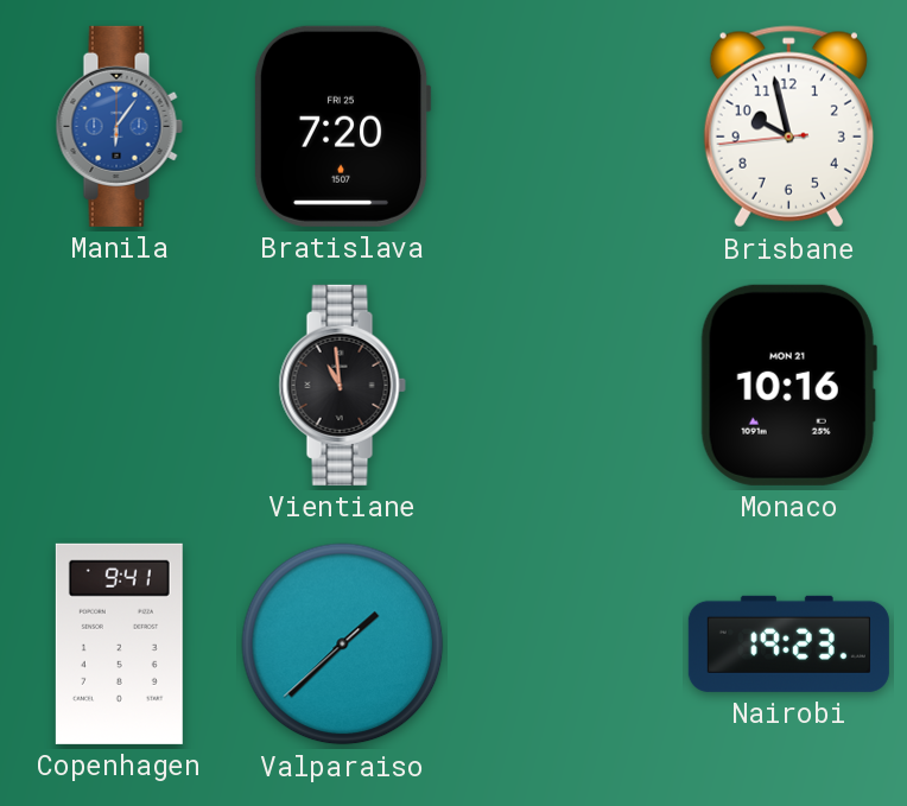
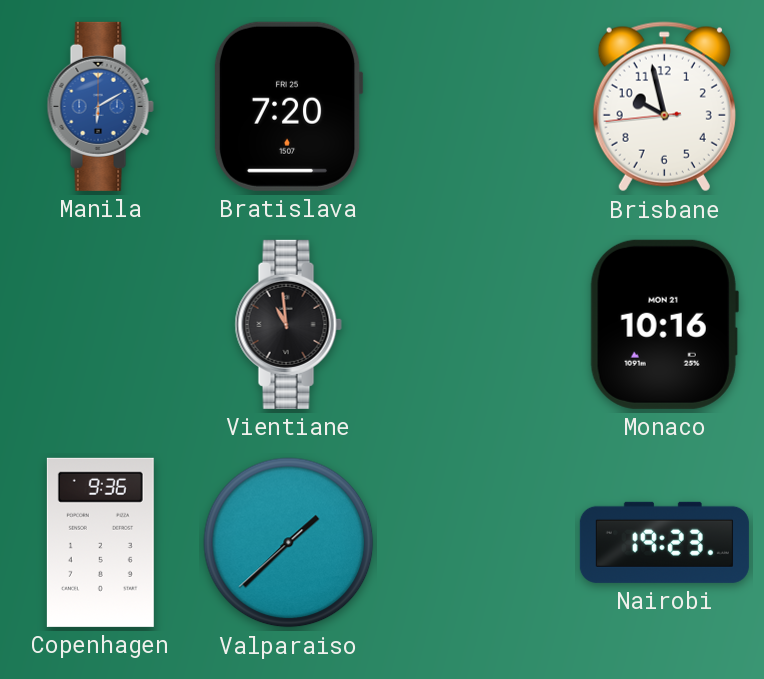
Manila: 6:06 -> 6:10
Copenhagen: 9:41 -> 9:36
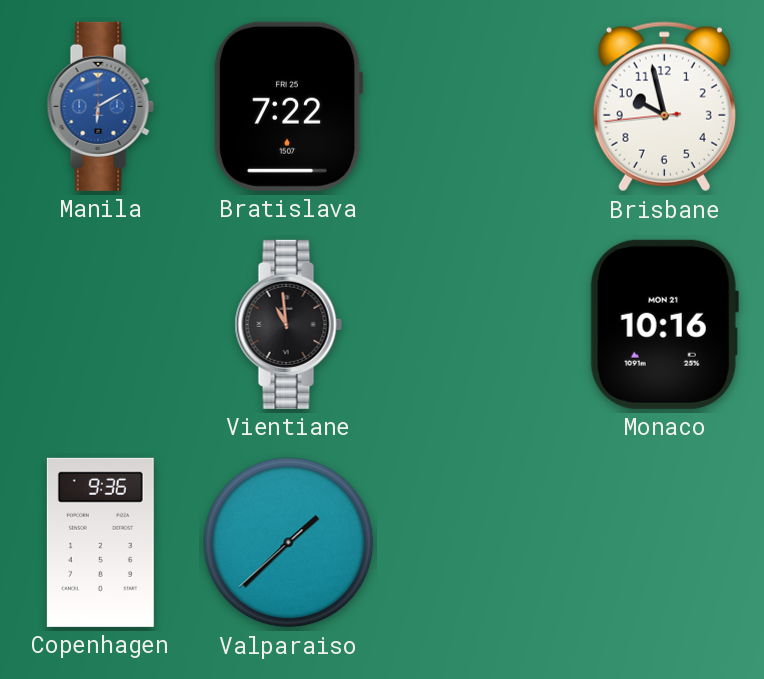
Bratislava: 7:20 -> 7:22
Nairobi: 19:23 -> none
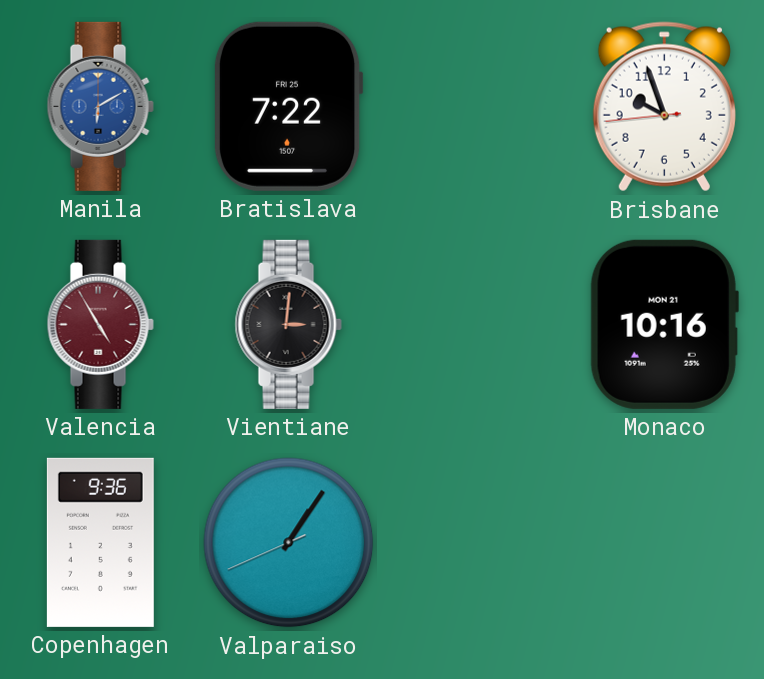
Brisbane: 9:57 -> 9:56
Valencia: none -> 4:55
Vientiane: 10:59 -> 3:01
Valparaiso: 1:37 -> 1:05
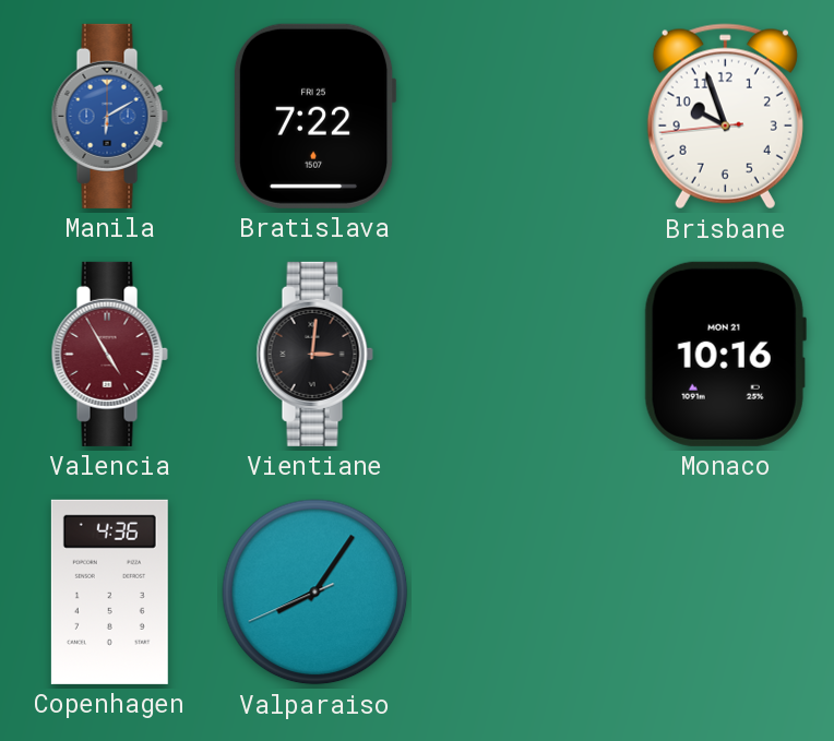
Copenhagen: 9:36 -> 4:36
Valparaiso: 1:05 -> 8:05
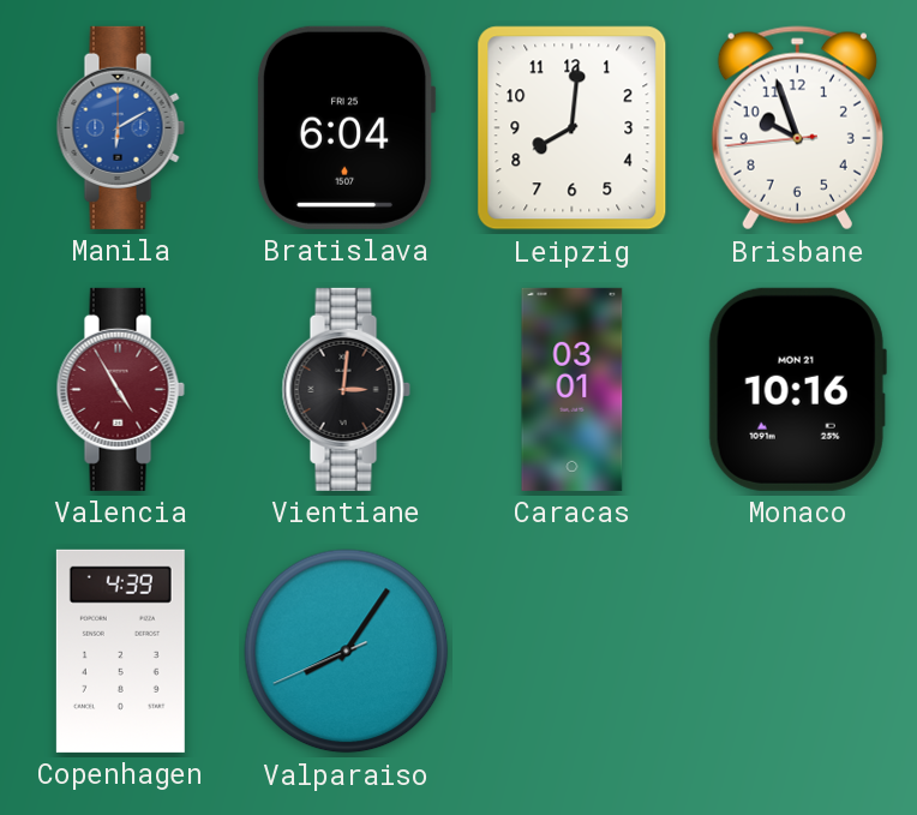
Bratislava: 7:22 -> 6:04
Leipzig: none -> 8:01
Caracas: none -> 03:01
Copenhagen: 4:36 -> 4:39
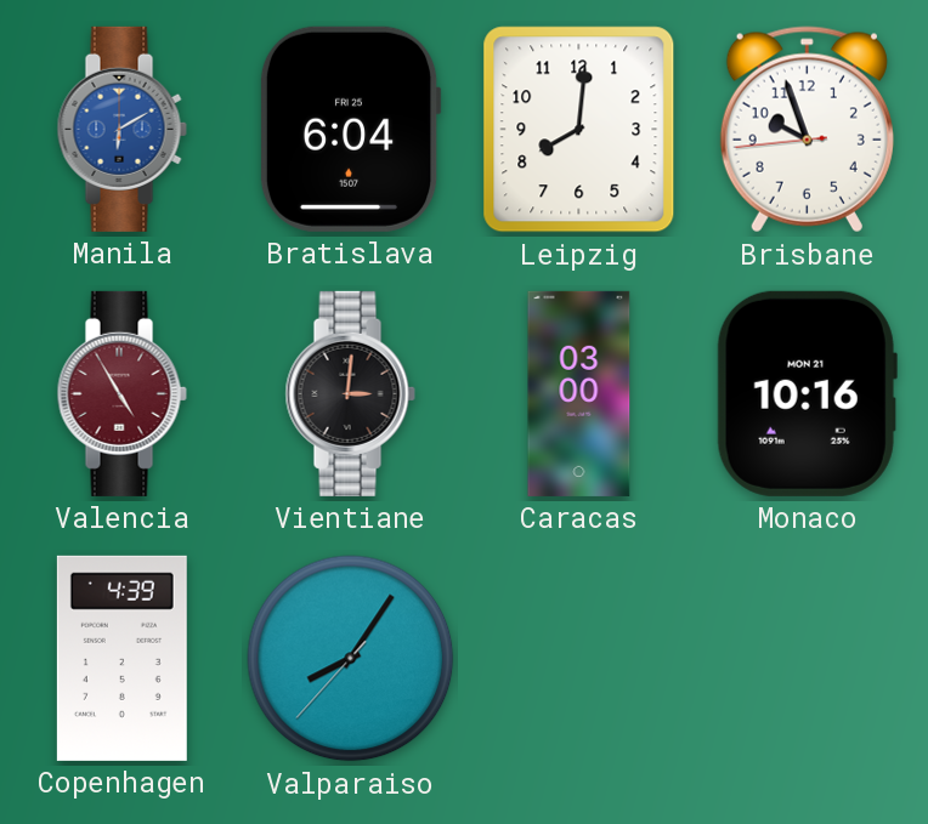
Caracas: 03:01 -> 03:00
Valparaiso: 8:05:41 -> 8:05:37
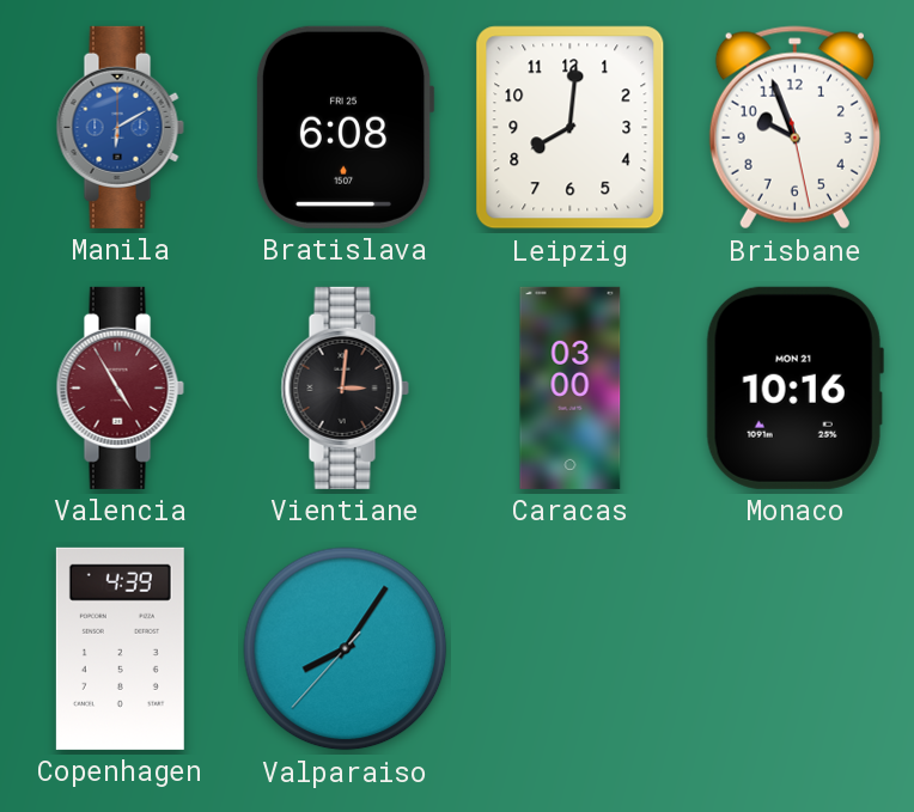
Bratislava: 6:04 -> 6:08
Brisbane: 9:56:44 -> 9:56:28
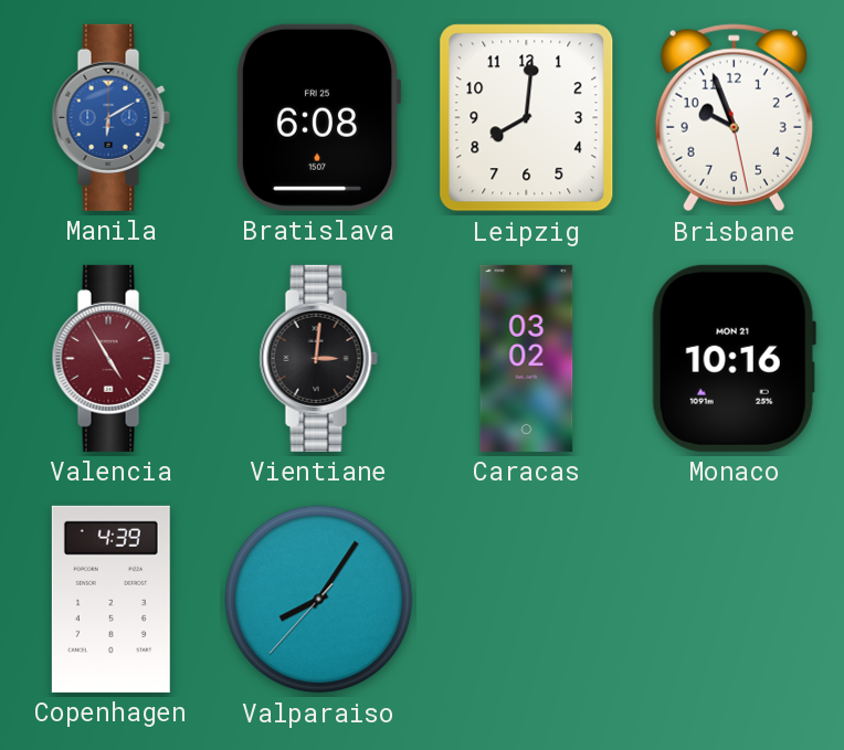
Caracas: 03:00 -> 03:02
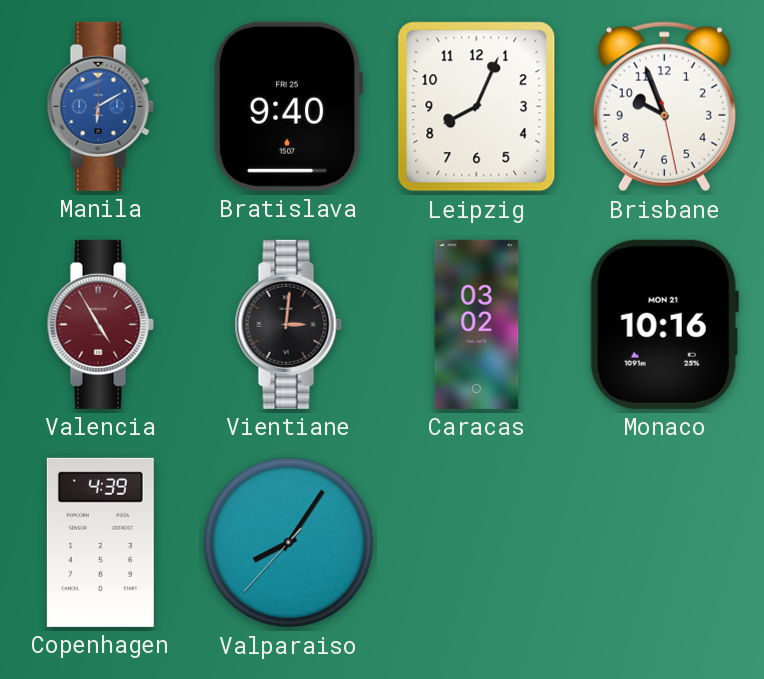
Bratislava: 6:08 -> 9:40
Leipzig: 8:01 -> 8:04
